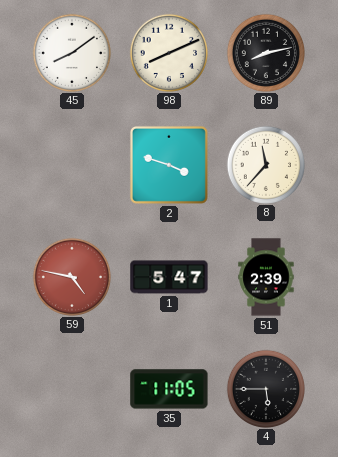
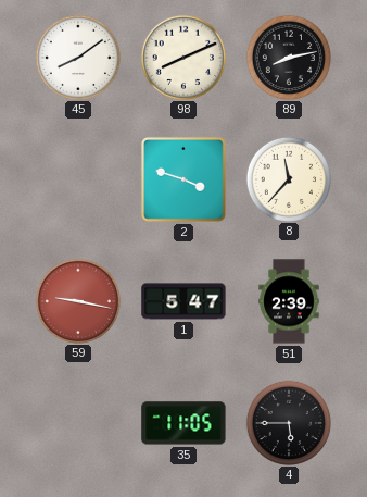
59: 4:47 -> 9:17
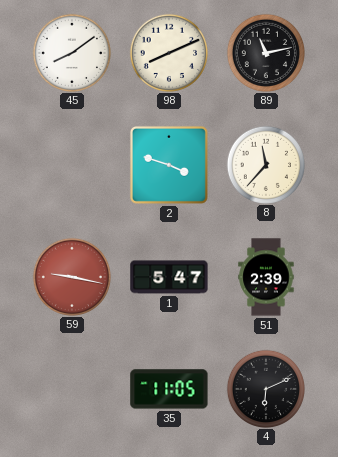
89: 8:13 -> 11:13
4: 5:45 -> 6:11
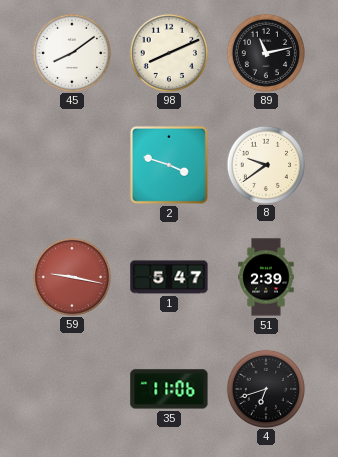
8: 11:37 -> 9:39
35: 11:05 -> 11:06
4: 6:11 -> 6:42
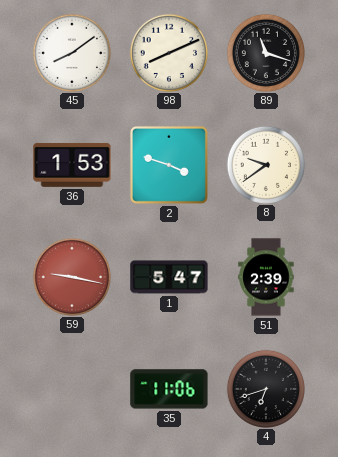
89: 11:13 -> 11:18
36: none -> 1:53
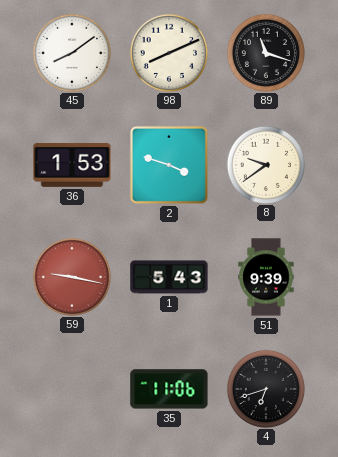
1: 5:47 -> 5:43
51: 2:39 -> 9:39
